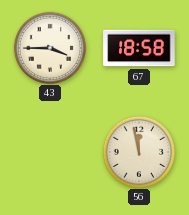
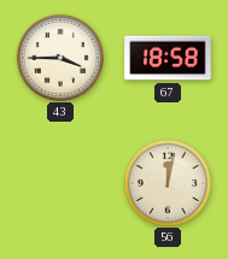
56: 11:58 -> 12:02
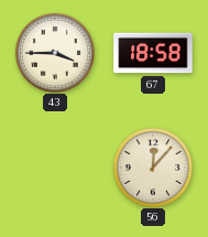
56: 12:02 -> 12:07
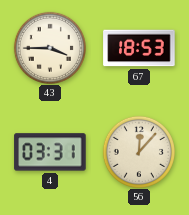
67: 18:58 -> 18:53
4: none -> 03:31
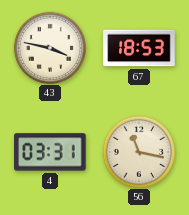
43: 3:45 -> 3:47
56: 12:07 -> 11:17
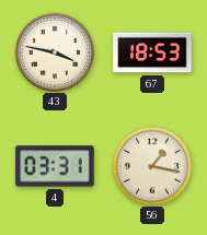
56: 11:17 -> 1:17
